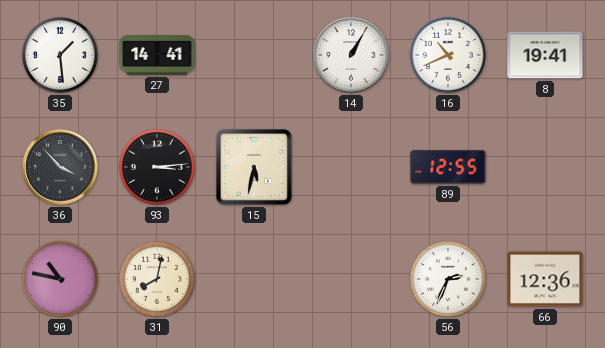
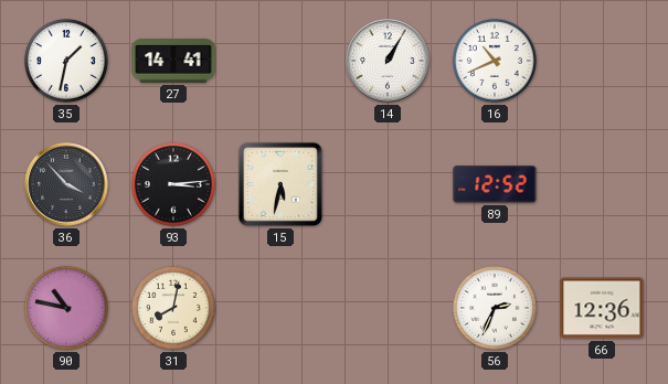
35: 1:29 -> 1:32
8: 19:41 -> none
89: 12:55 -> 12:52
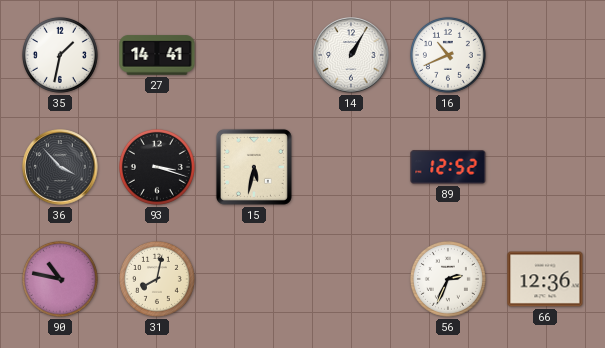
93: 3:14 -> 3:18
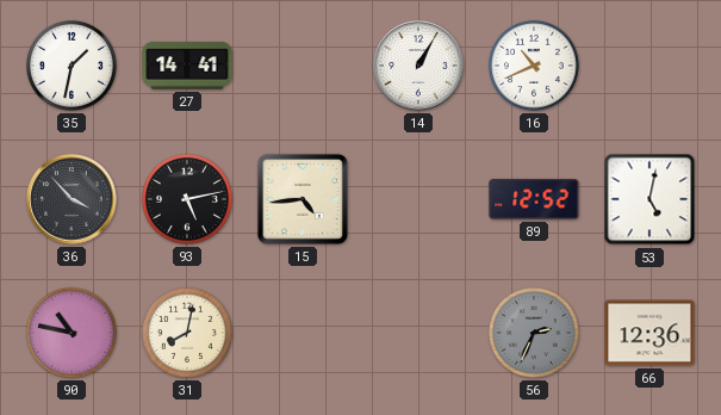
93: 3:18 -> 5:13
15: 5:32 -> 4:44
53: none -> 5:02
56 dial: white -> grey
